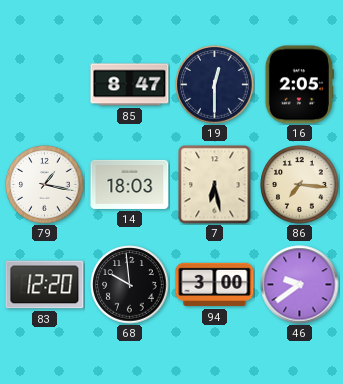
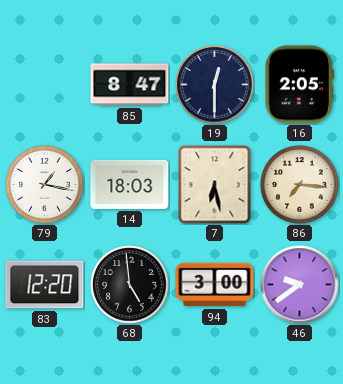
68: 9:59 -> 4:59
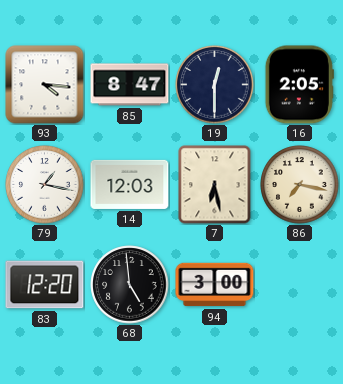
93: none -> 4:16
14: 18:03 -> 12:03
86: 7:16 -> 7:17
46: 9:39 -> none
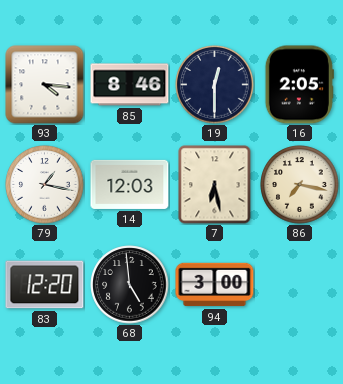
85: 8:47 -> 8:46
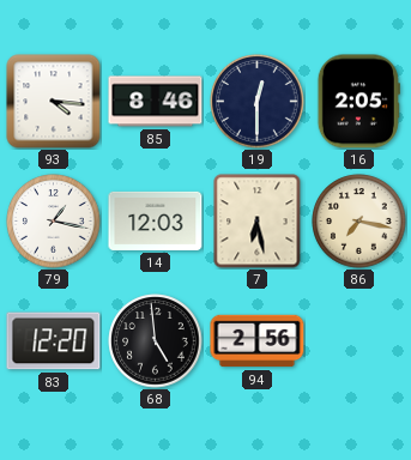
94: 3:00 -> 2:56
